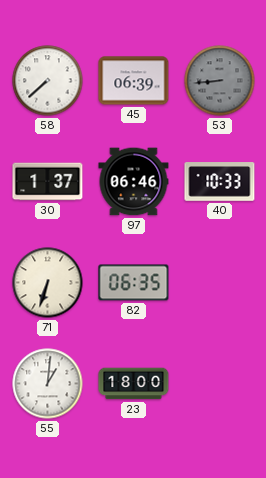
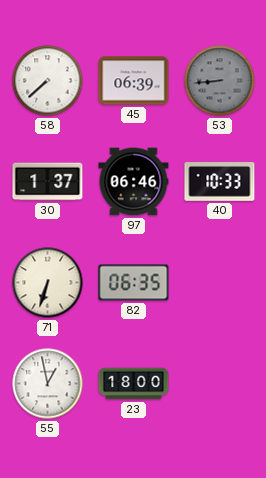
55: 1:01 -> 12:58
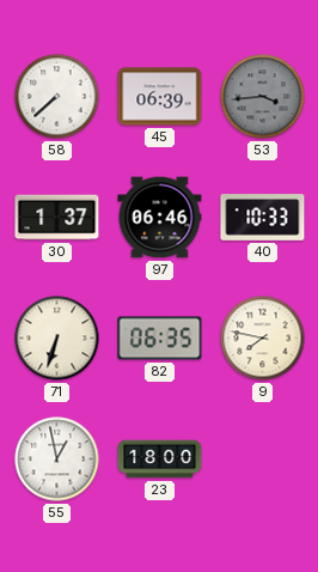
53: 8:44 -> 3:44
9: none -> 7:47
